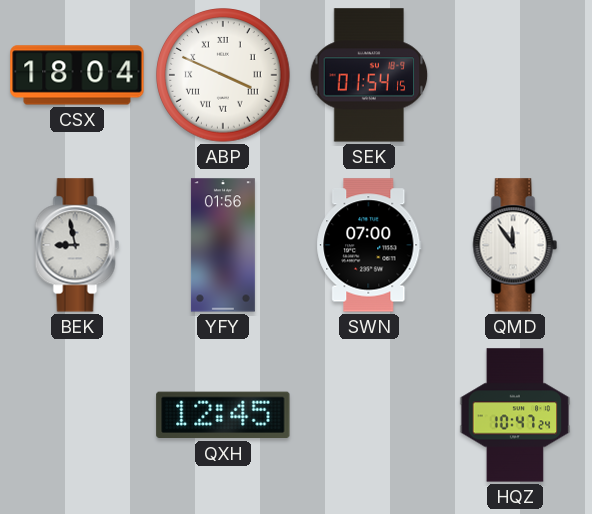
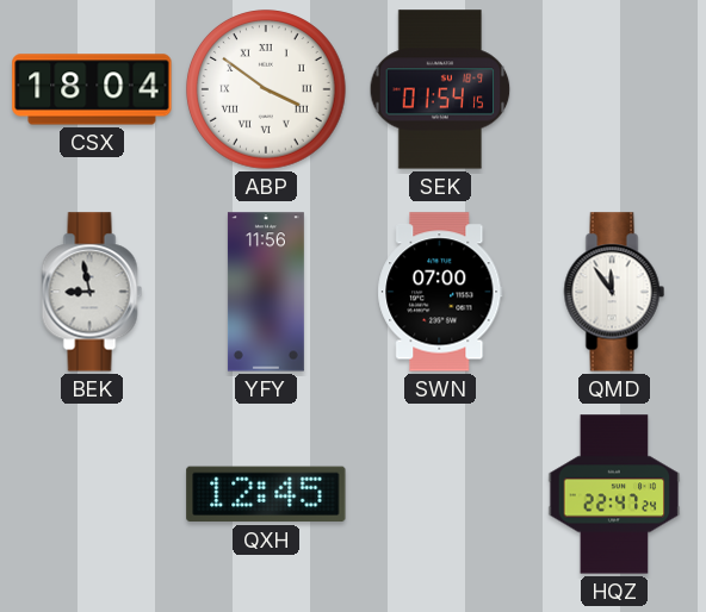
ABP: 3:49 -> 3:51
YFY: 01:56 -> 11:56
HQZ: 10:47 -> 22:47
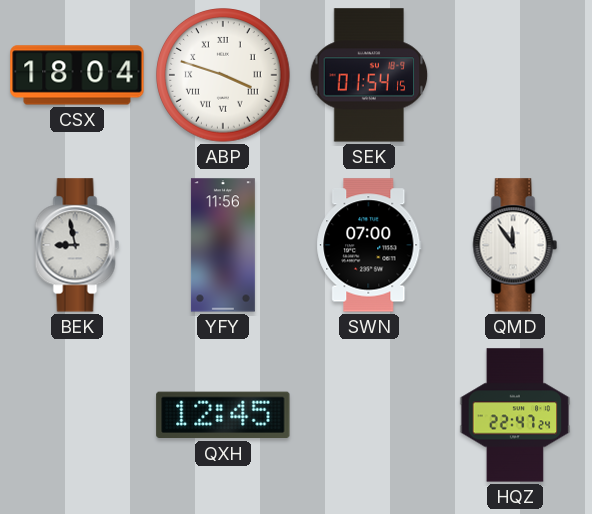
ABP: 3:51 -> 3:48
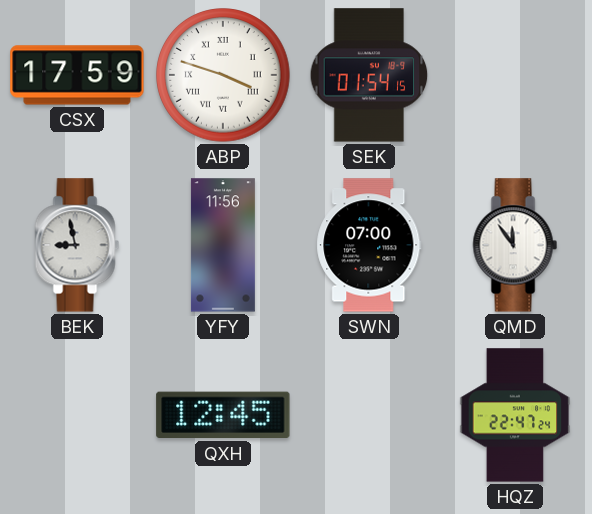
CSX: 18:04 -> 17:59
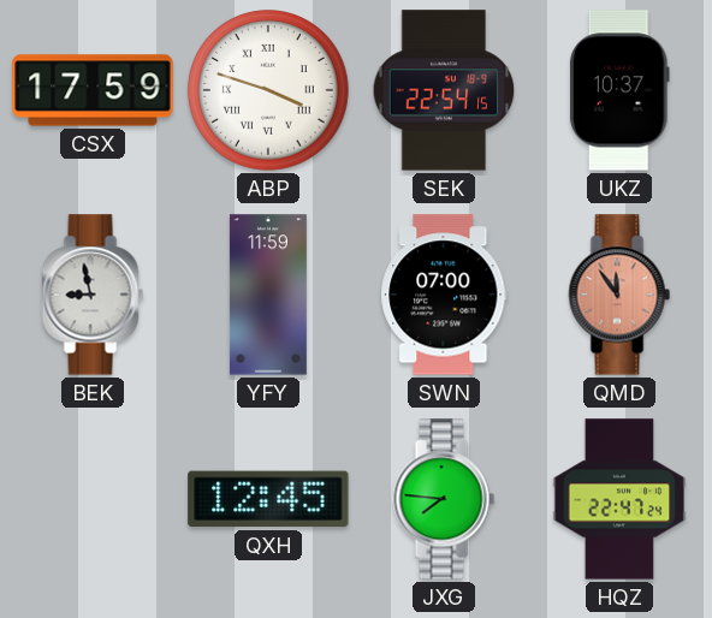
SEK: 01:54 -> 22:54
UKZ: none -> 10:37
YFY: 11:56 -> 11:59
QMD dial: white -> salmon
JXG: none -> 7:46
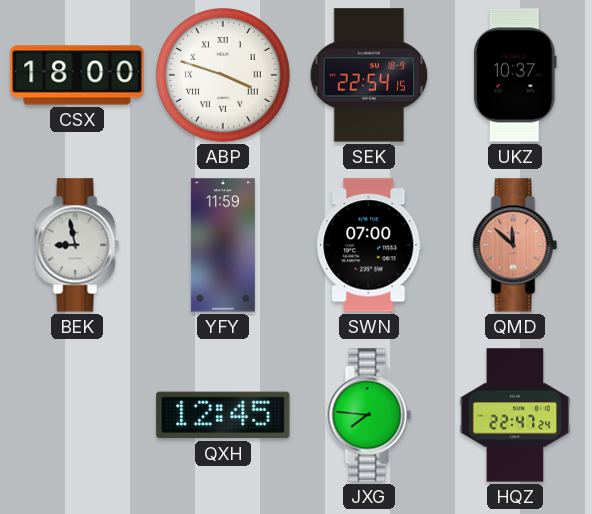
CSX: 17:59 -> 18:00
QMD: 11:54 -> 11:52
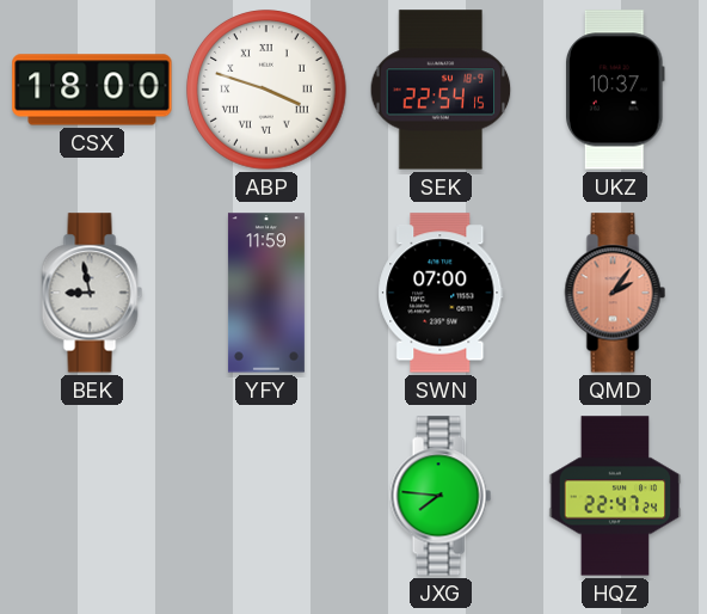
QMD: 11:52 -> 2:06
QXH: 12:45 -> none
